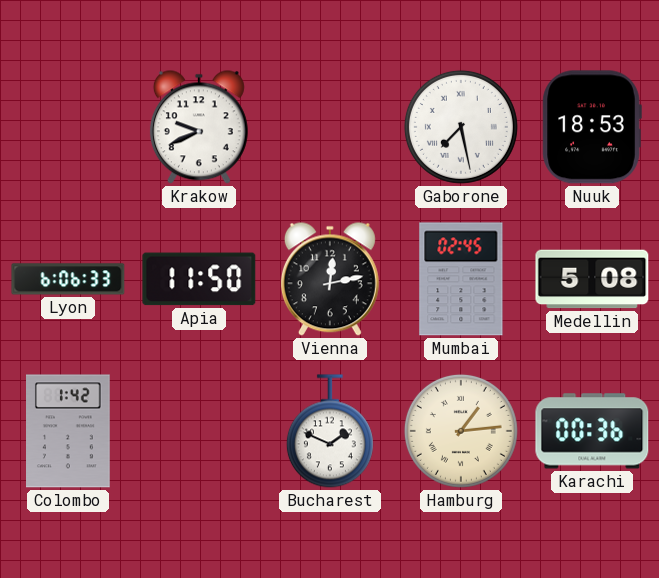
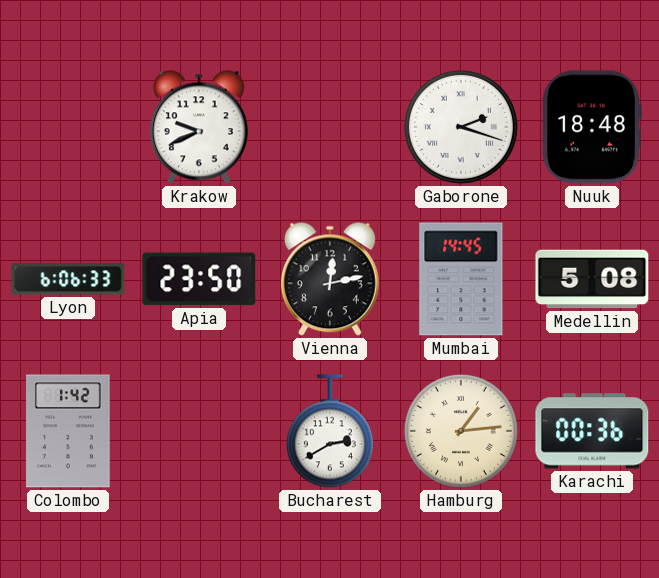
Gaborone: 7:28 -> 2:18
Nuuk: 18:53 -> 18:48
Apia: 11:50 -> 23:50
Mumbai: 02:45 -> 14:45
Bucharest: 1:49 -> 2:40
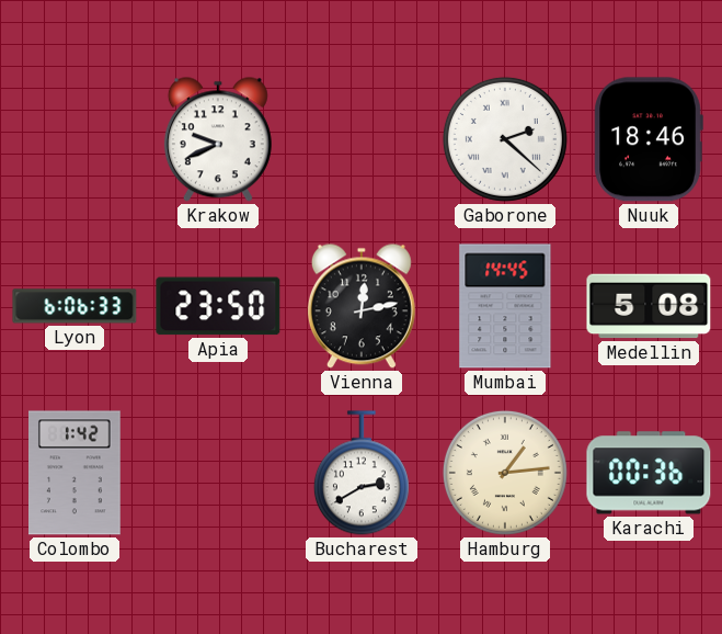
Gaborone: 2:18 -> 2:22
Nuuk: 18:48 -> 18:46
